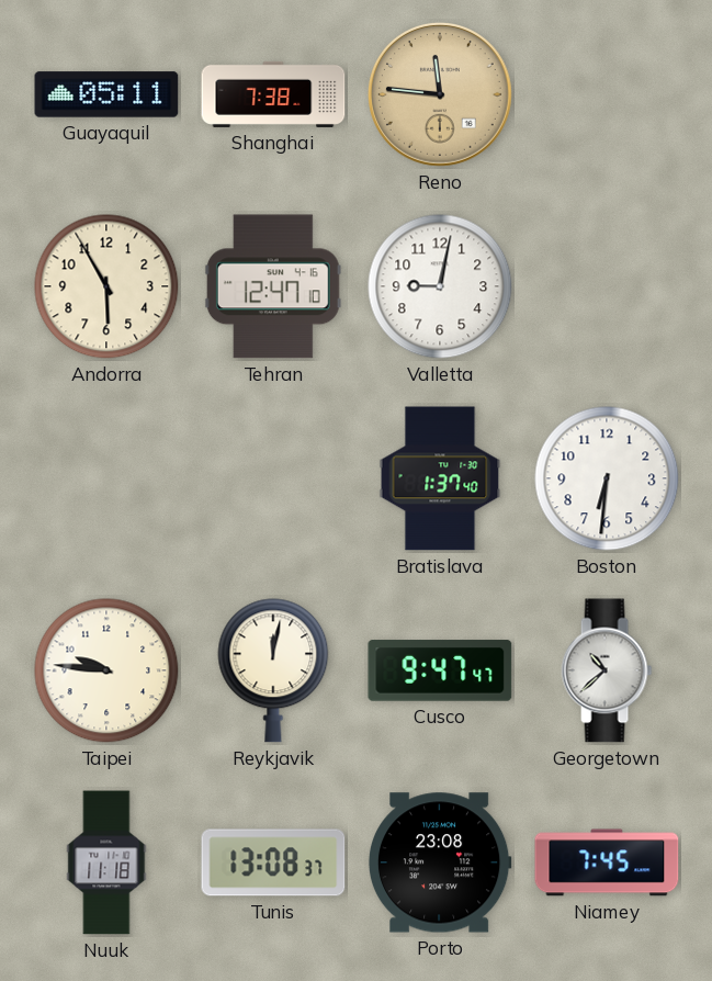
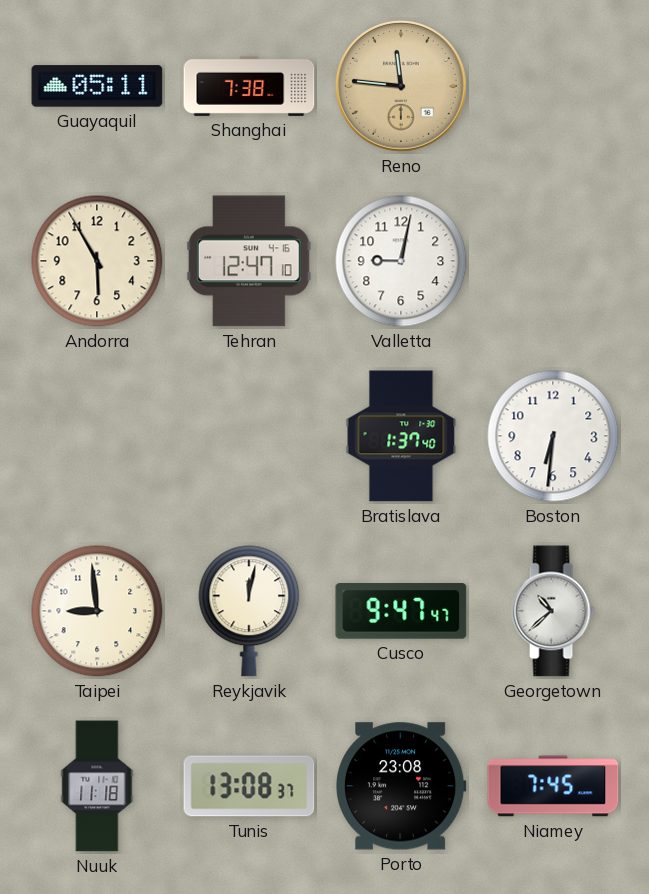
Taipei: 9:46 -> 8:59
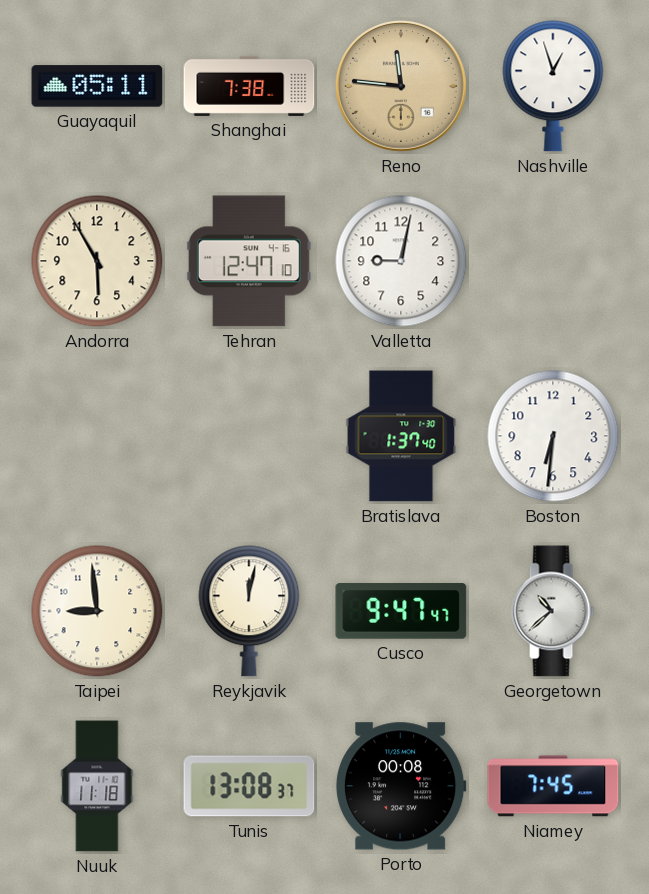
Nashville: none -> 12:57
Porto: 23:08 -> 00:08
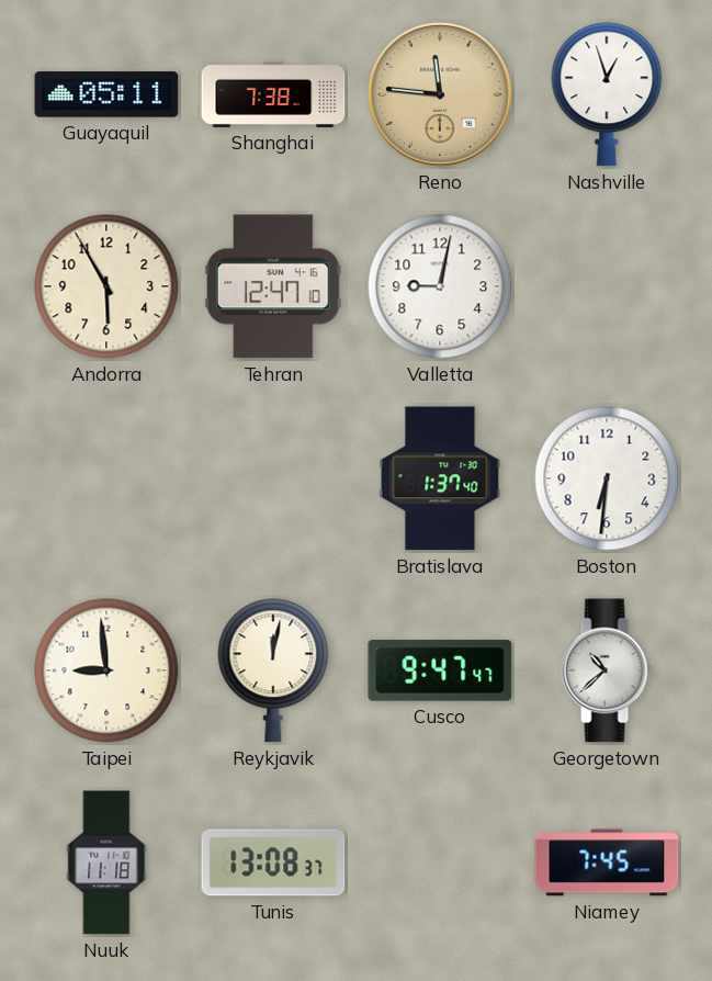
Porto: 00:08 -> none
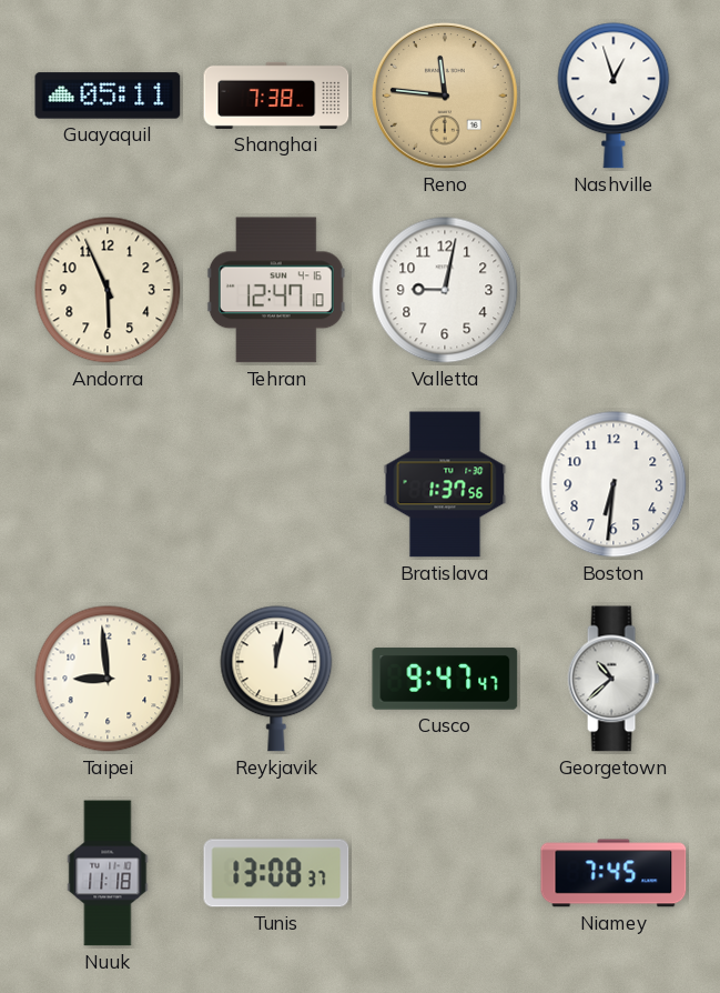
Andorra: 5:55 -> 5:56
Bratislava: 1:37:40 -> 1:37:56
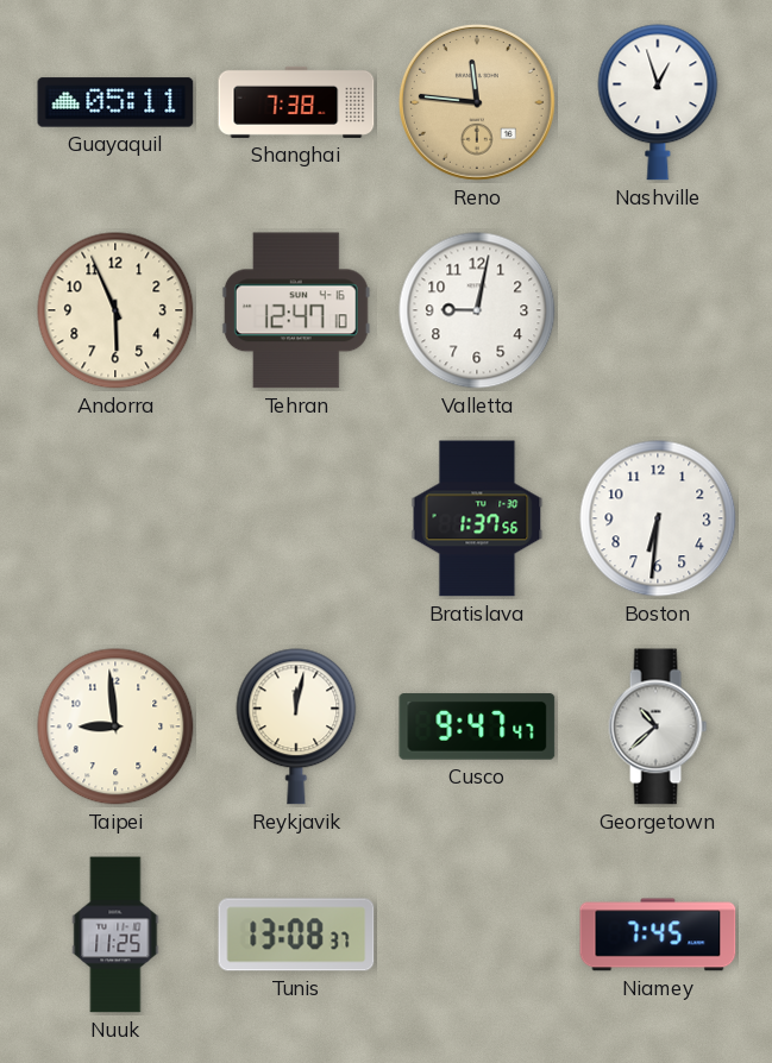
Nuuk: 11:18 -> 11:25
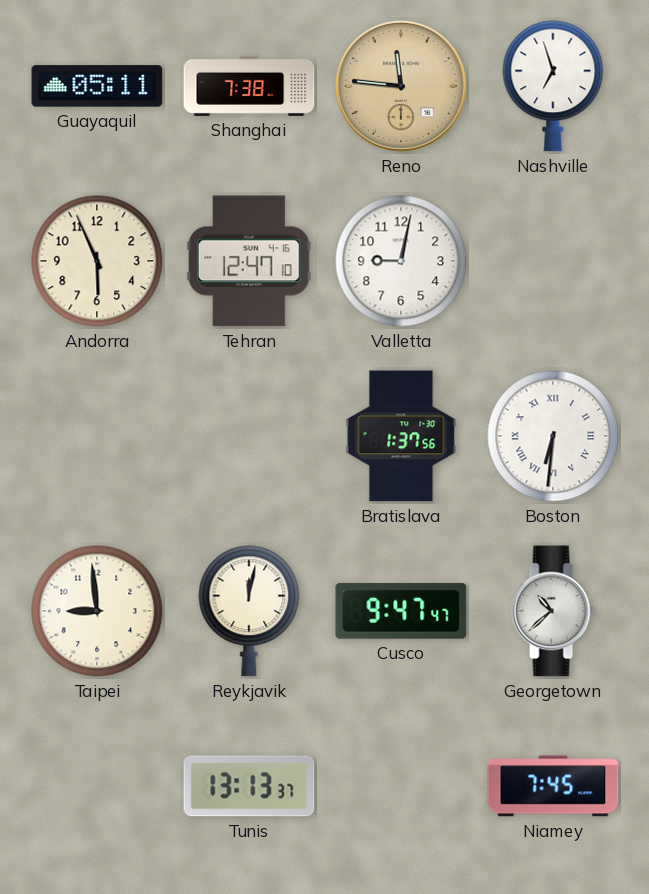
Nashville: 12:57 -> 6:57
Boston numerals: Arabic -> Roman
Nuuk: 11:25 -> none
Tunis: 13:08 -> 13:13
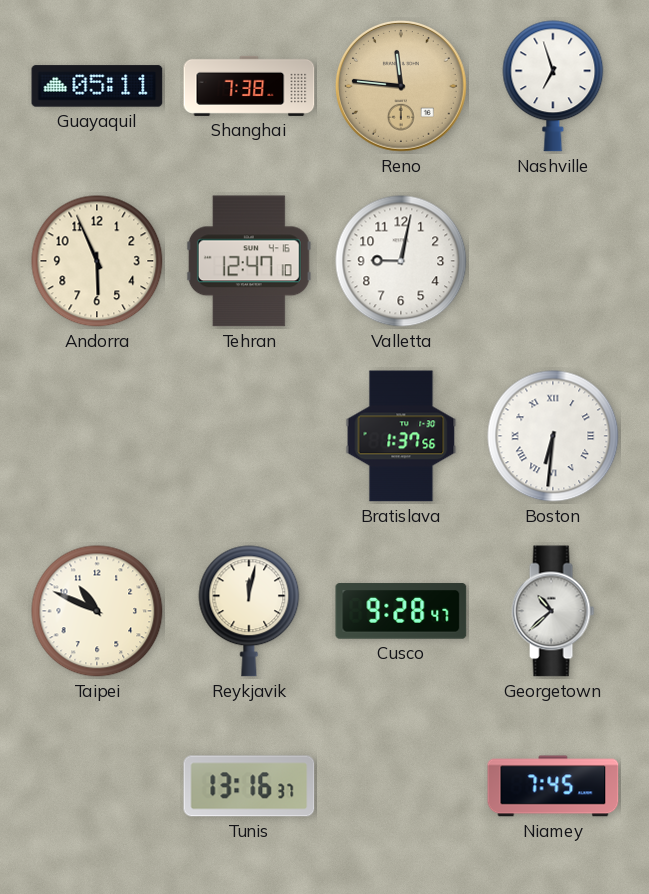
Taipei: 8:59 -> 10:49
Cusco: 9:47 -> 9:28
Tunis: 13:13 -> 13:16
